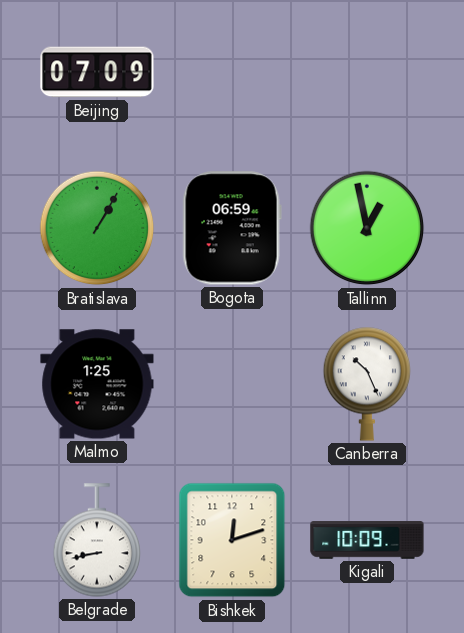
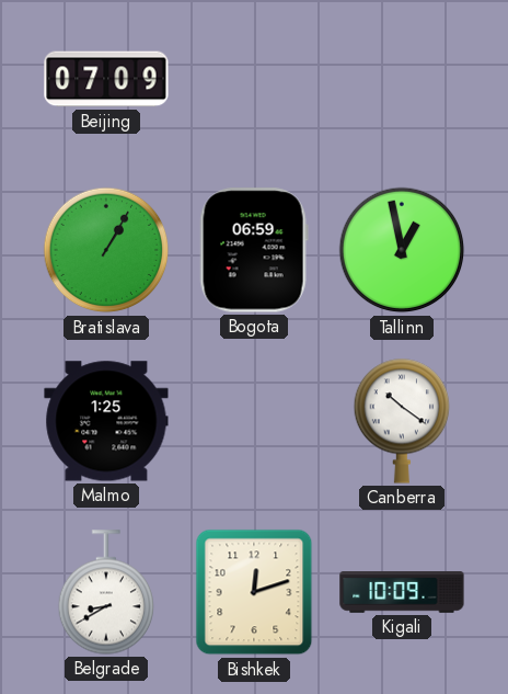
Canberra: 10:26 -> 10:21
Belgrade: 8:43 -> 8:40
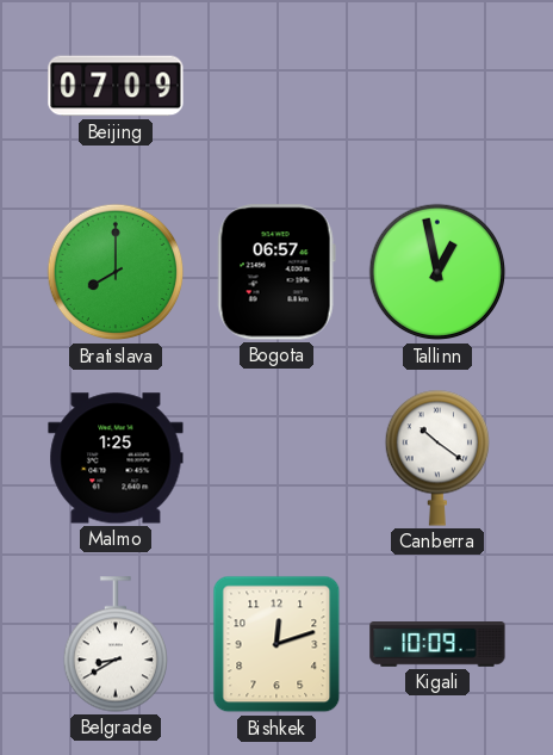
Bratislava: 1:05 -> 8:00
Bogota: 06:59 -> 06:57
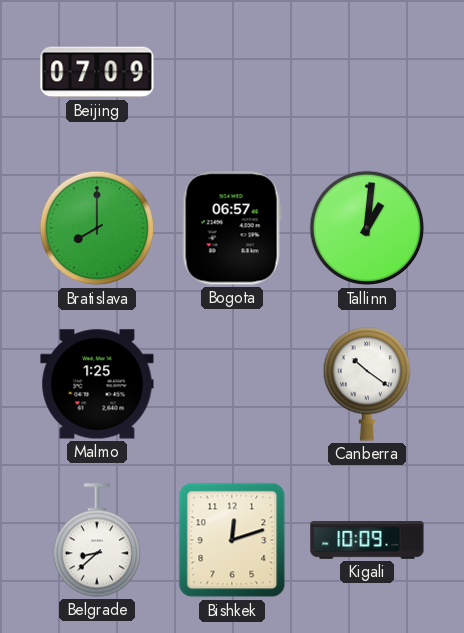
Tallinn: 12:58 -> 1:01
Belgrade: 8:40 -> 8:38
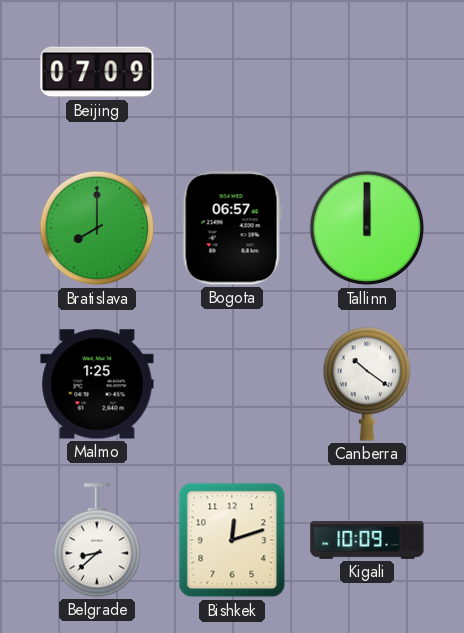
Tallinn: 1:01 -> 12:00
